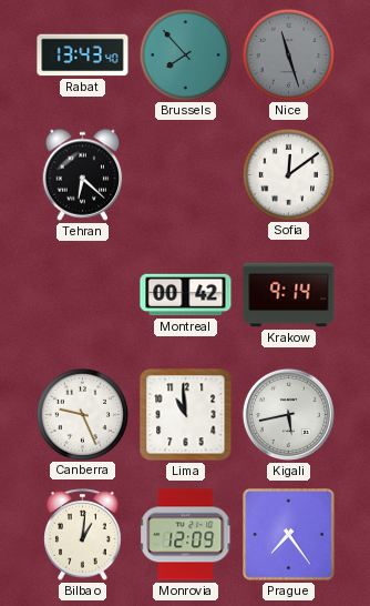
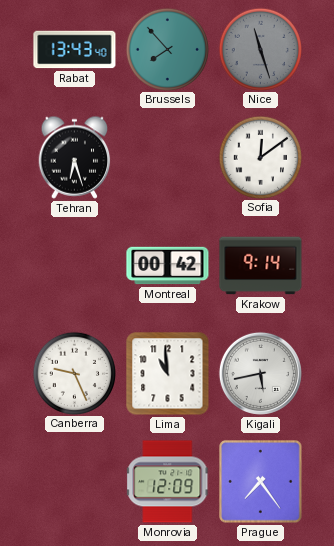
Tehran: 6:22 -> 6:27
Bilbao: 1:01 -> none
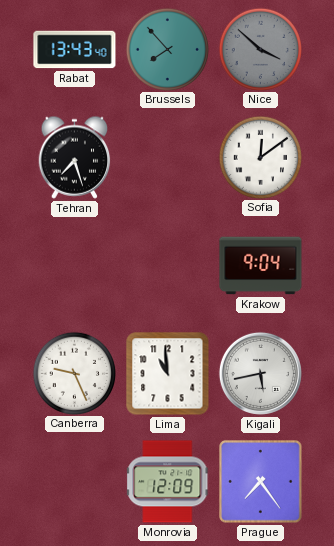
Nice: 11:27 -> 3:52
Tehran: 6:27 -> 7:27
Montreal: 00:42 -> none
Krakow: 9:14 -> 9:04
